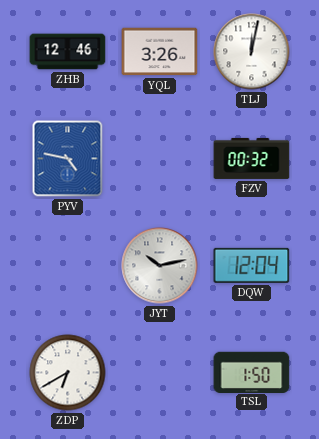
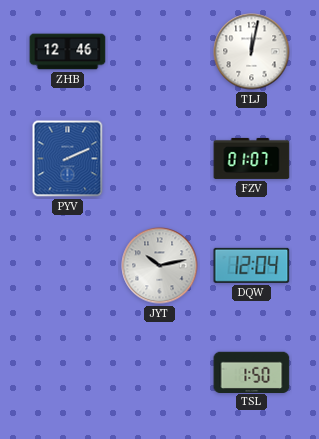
YQL: 3:26 -> none
PYV: 4:47 -> 2:11
FZV: 00:32 -> 01:07
ZDP: 6:40 -> none
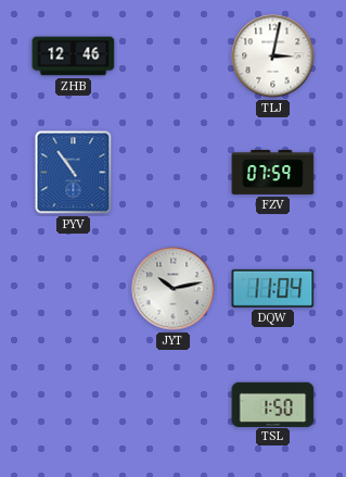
TLJ: 12:02 -> 3:02
PYV: 2:11 -> 10:54
FZV: 01:07 -> 07:59
DQW: 12:04 -> 11:04
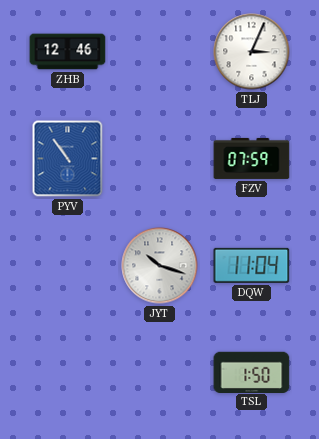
TLJ: 3:02 -> 3:04
JYT: 10:13 -> 10:18
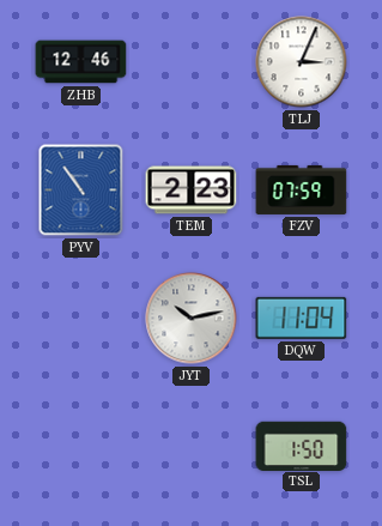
TEM: none -> 2:23
JYT: 10:18 -> 10:13
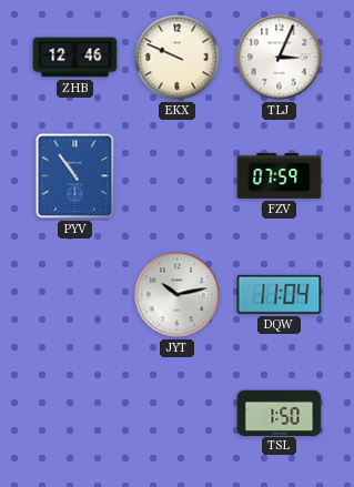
EKX: none -> 9:49
TEM: 2:23 -> none
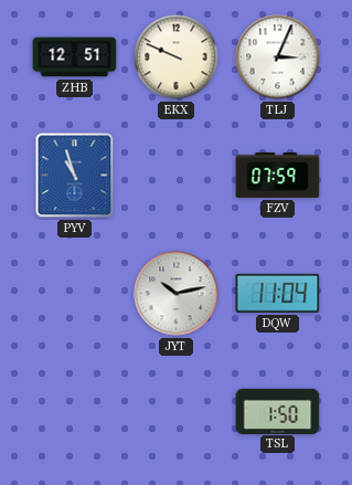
ZHB: 12:46 -> 12:51
PYV: 10:54 -> 10:57
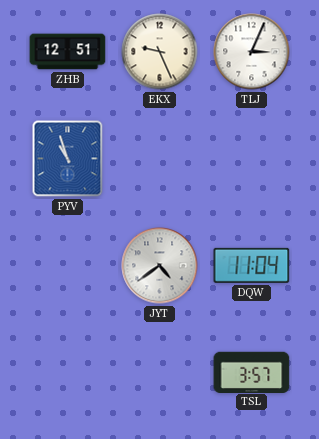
EKX: 9:49 -> 9:26
FZV: 07:59 -> none
JYT: 10:13 -> 4:39
TSL: 1:50 -> 3:57
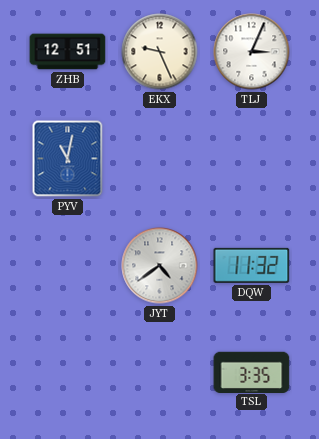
PYV: 10:57 -> 11:02
DQW: 11:04 -> 11:32
TSL: 3:57 -> 3:35
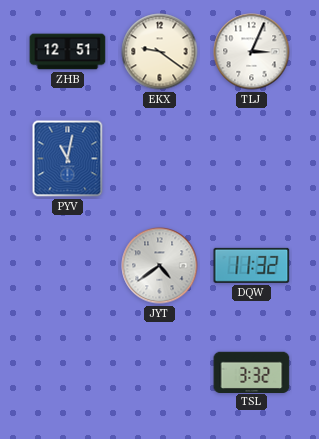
EKX: 9:26 -> 9:21
TSL: 3:35 -> 3:32
